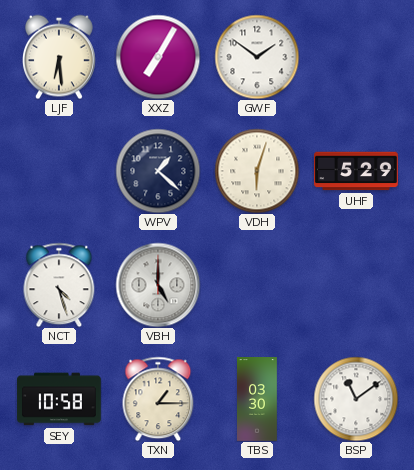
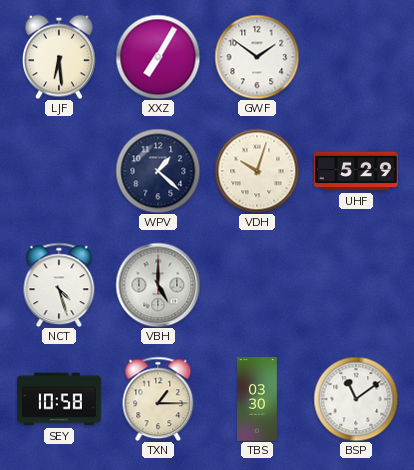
VDH: 6:03 -> 10:03
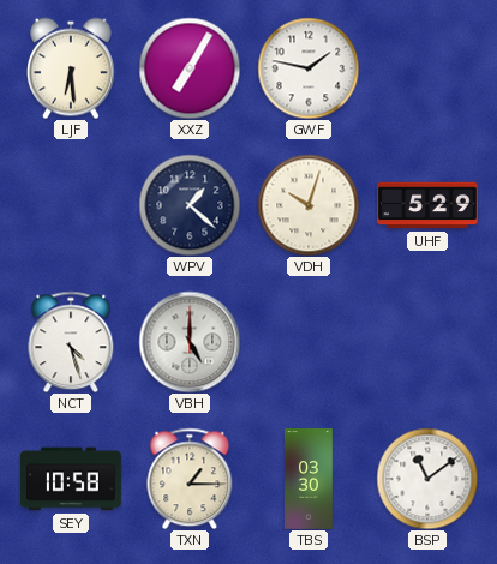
GWF: 1:51 -> 1:47
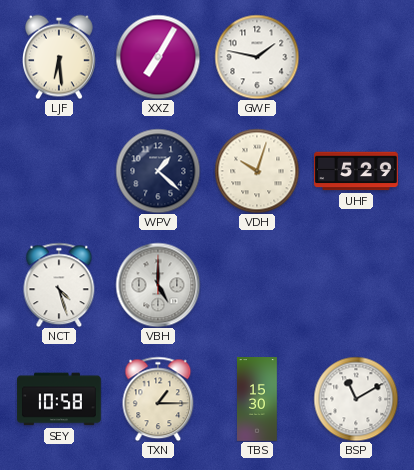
TBS: 03:30 -> 15:30
BSP: 11:09 -> 11:10
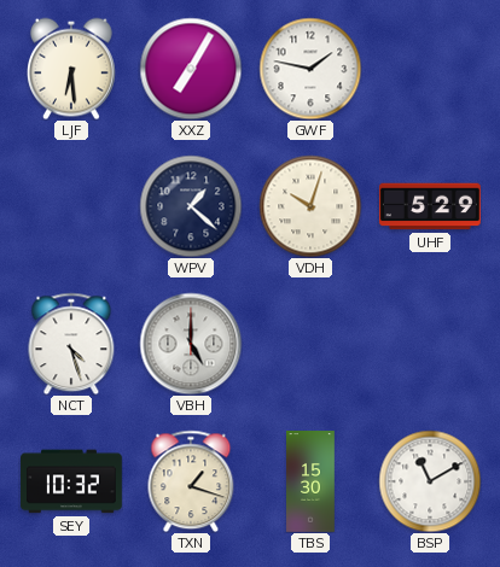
SEY: 10:58 -> 10:32
TXN: 1:15 -> 1:18
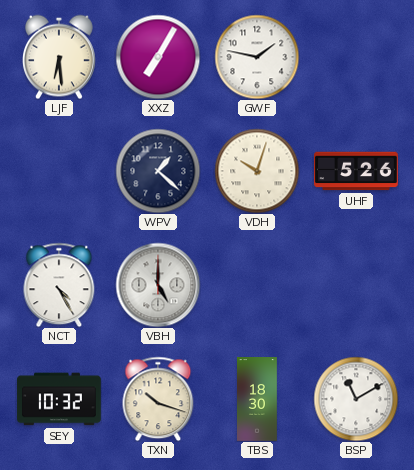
UHF: 5:29 -> 5:26
NCT: 4:27 -> 4:25
TXN: 1:18 -> 10:18
TBS: 15:30 -> 18:30
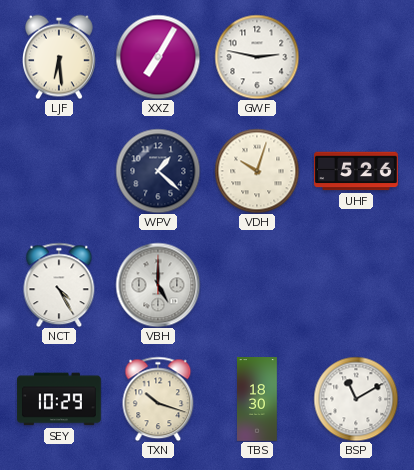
GWF: 1:47 -> 2:47
SEY: 10:32 -> 10:29
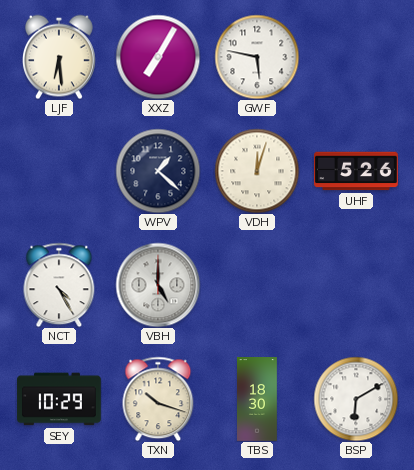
GWF: 2:47 -> 5:47
VDH: 10:03 -> 12:03
BSP: 11:10 -> 6:10
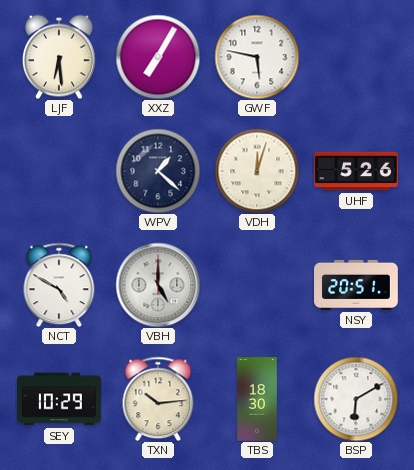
NCT: 4:25 -> 4:50
NSY: none -> 20:51
TXN: 10:18 -> 10:14
